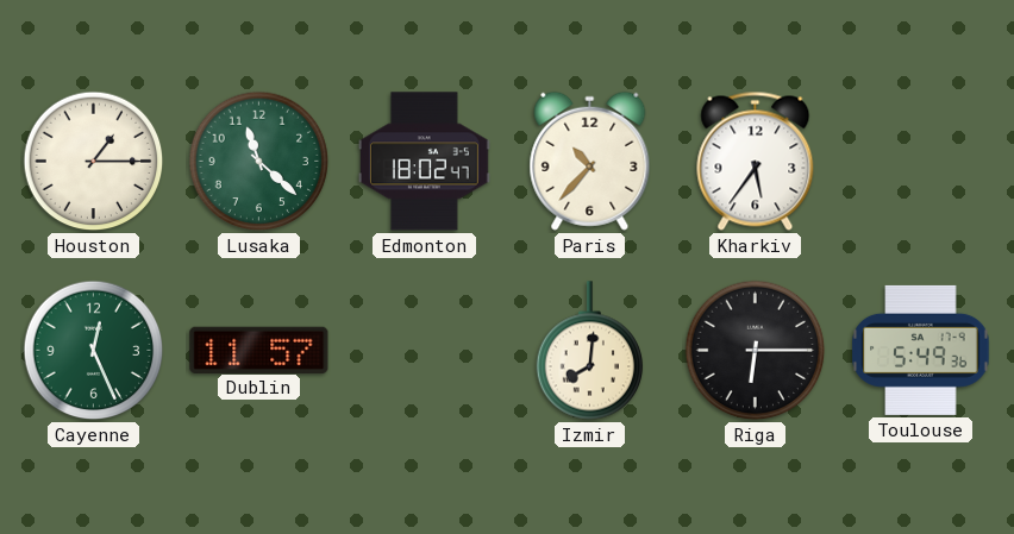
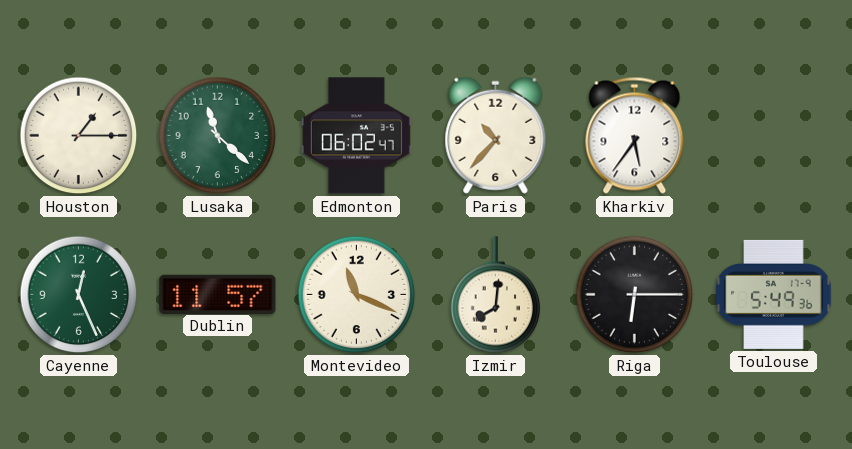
Edmonton: 18:02 -> 06:02
Montevideo: none -> 11:19
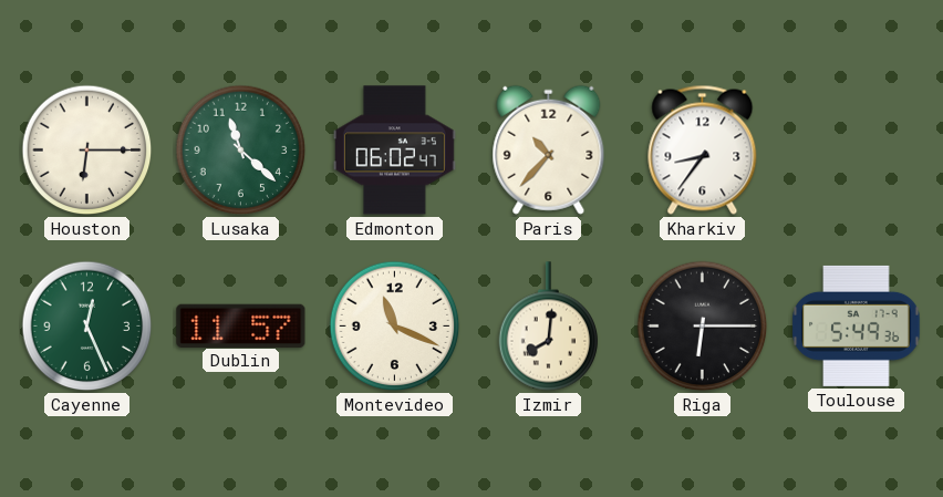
Houston: 1:15 -> 6:15
Kharkiv: 5:36 -> 8:36
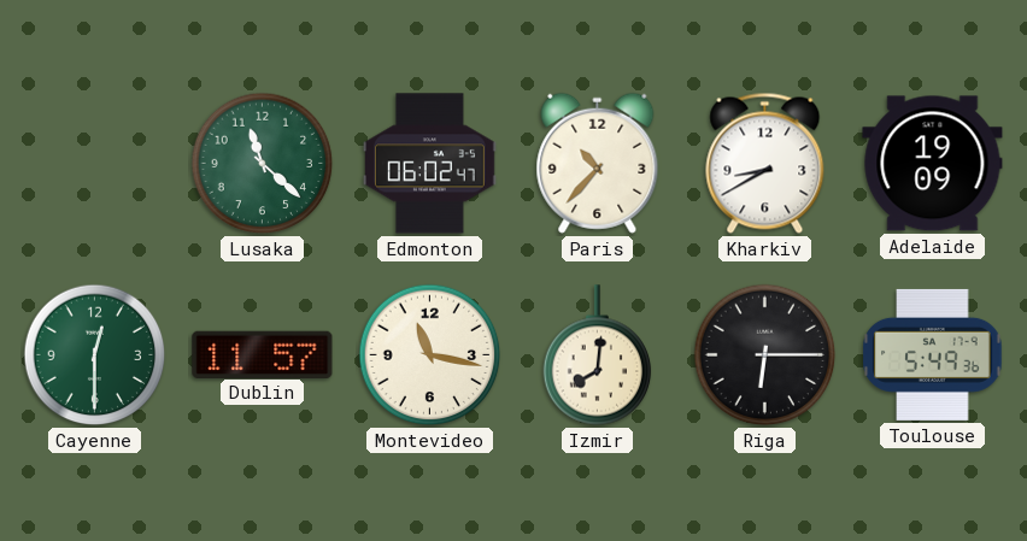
Houston: 6:15 -> none
Kharkiv: 8:36 -> 8:40
Adelaide: none -> 19:09
Cayenne: 12:26 -> 12:30
Montevideo: 11:19 -> 11:17
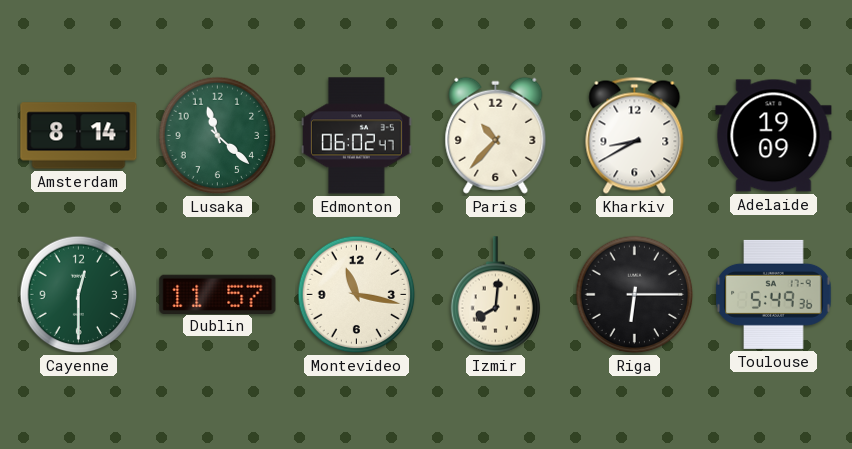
Amsterdam: none -> 8:14
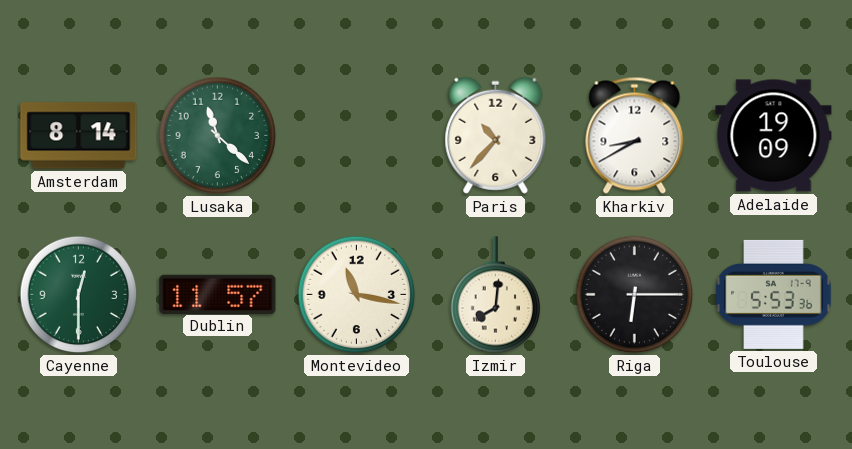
Edmonton: 06:02 -> none
Toulouse: 5:49 -> 5:53
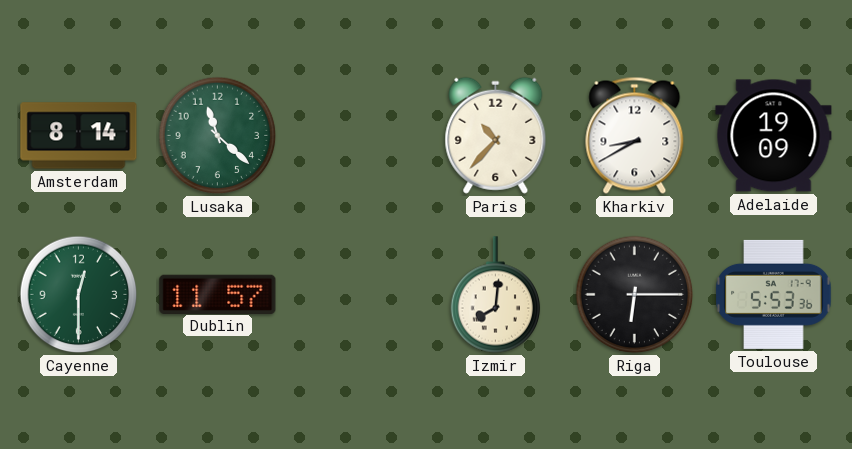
Montevideo: 11:17 -> none
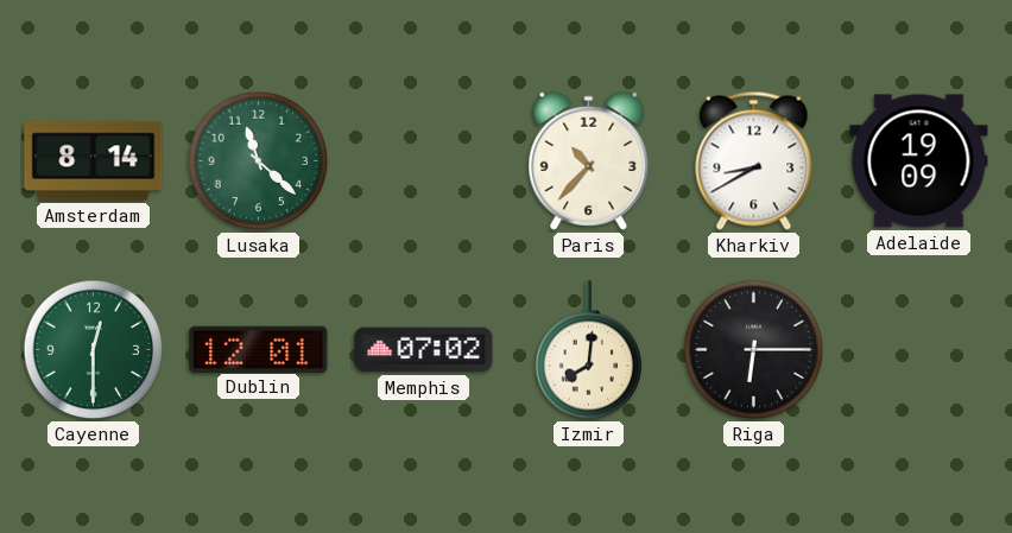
Dublin: 11:57 -> 12:01
Memphis: none -> 07:02
Toulouse: 5:53 -> none
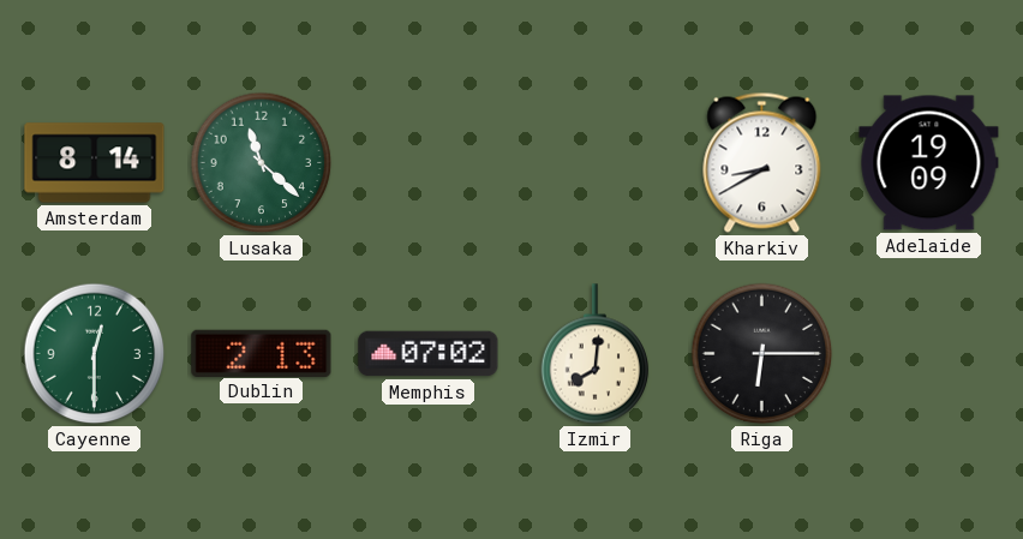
Paris: 10:37 -> none
Dublin: 12:01 -> 2:13
